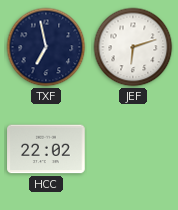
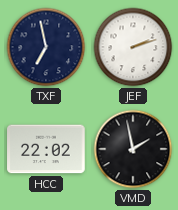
JEF: 6:12 -> 2:12
VMD: none -> 1:58
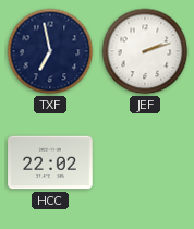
VMD: 1:58 -> none
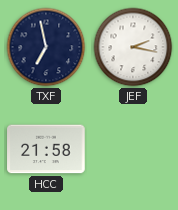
JEF: 2:12 -> 2:17
HCC: 22:02 -> 21:58
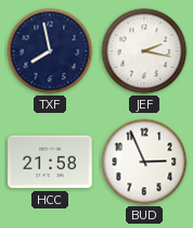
TXF: 6:58 -> 7:58
BUD: none -> 2:56
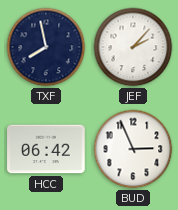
JEF: 2:17 -> 2:07
HCC: 21:58 -> 06:42
